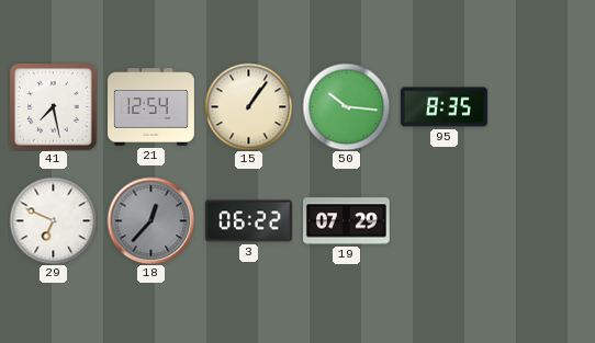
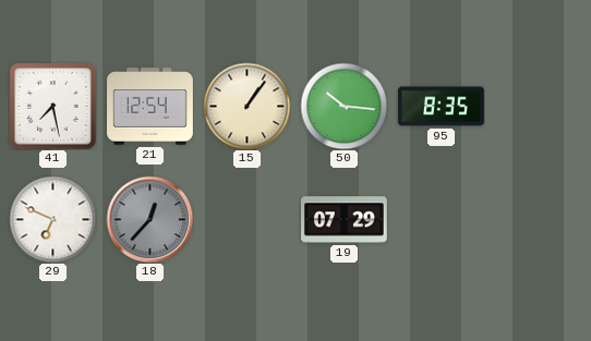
3: 06:22 -> none
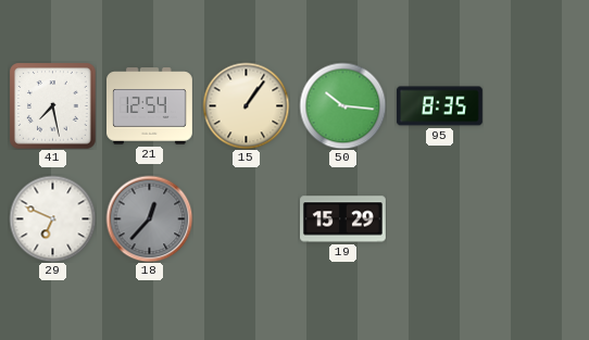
19: 07:29 -> 15:29
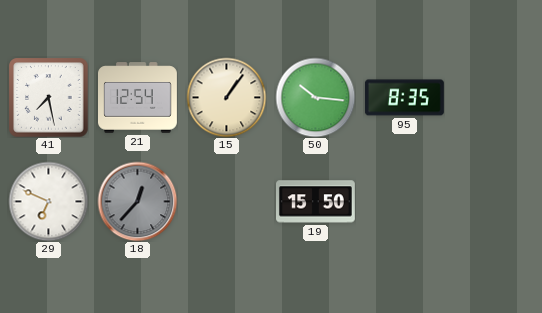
19: 15:29 -> 15:50
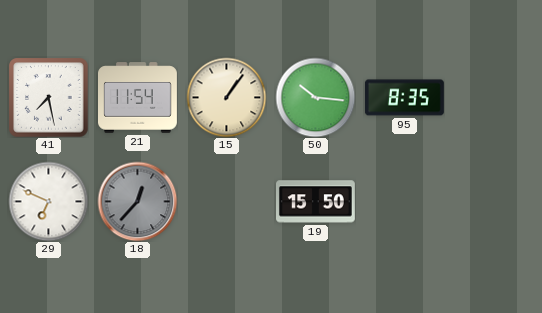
21: 12:54 -> 11:54
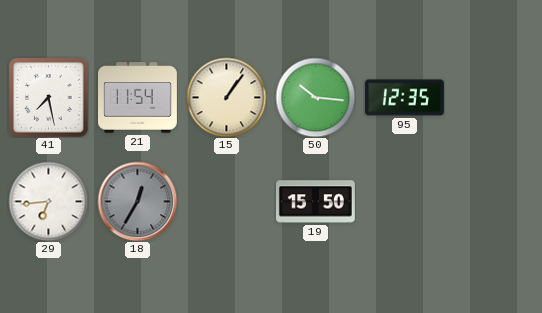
95: 8:35 -> 12:35
29: 6:49 -> 6:44
18: 12:37 -> 12:35
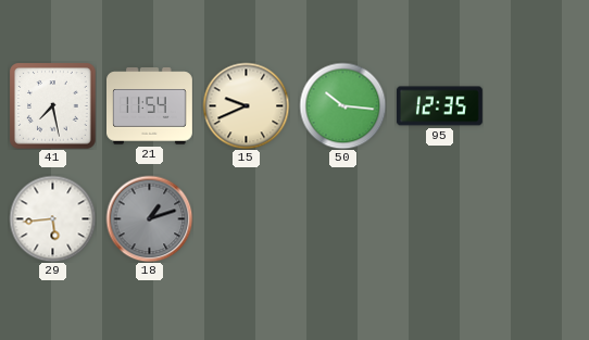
15: 1:06 -> 9:41
29: 6:44 -> 5:44
18: 12:35 -> 1:12
19: 15:50 -> none
